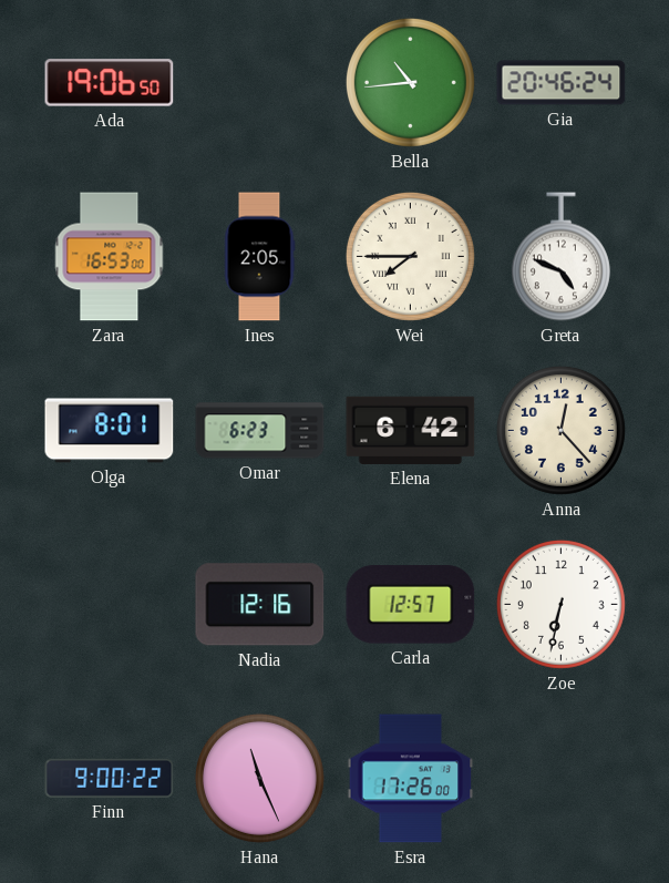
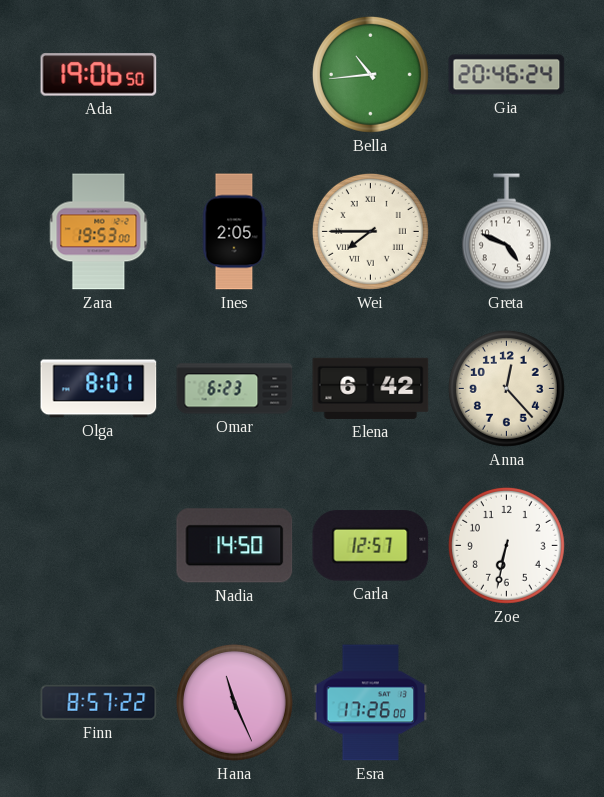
Zara: 16:53 -> 19:53
Nadia: 12:16 -> 14:50
Finn: 9:00 -> 8:57
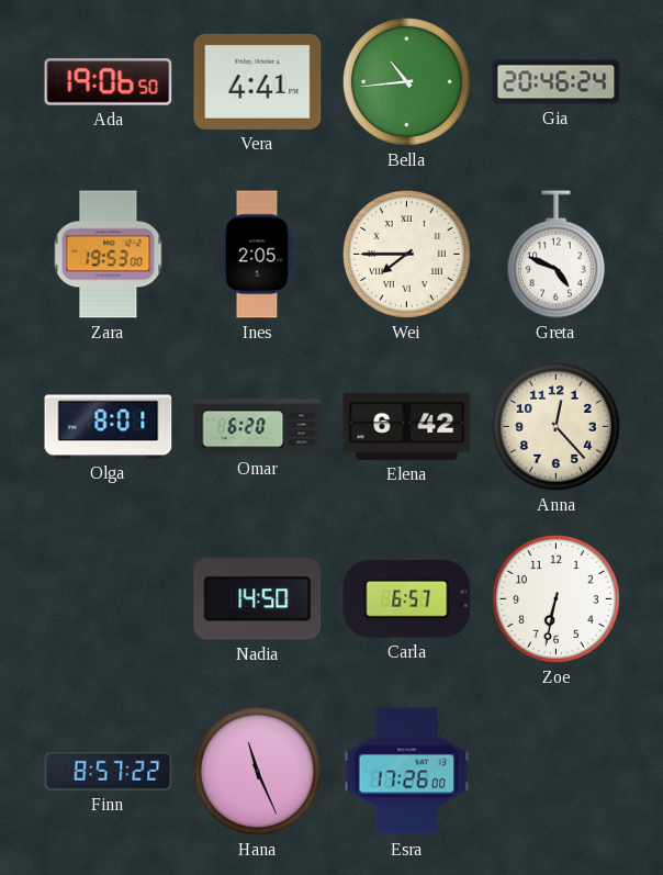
Vera: none -> 4:41
Omar: 6:23 -> 6:20
Carla: 12:57 -> 6:57
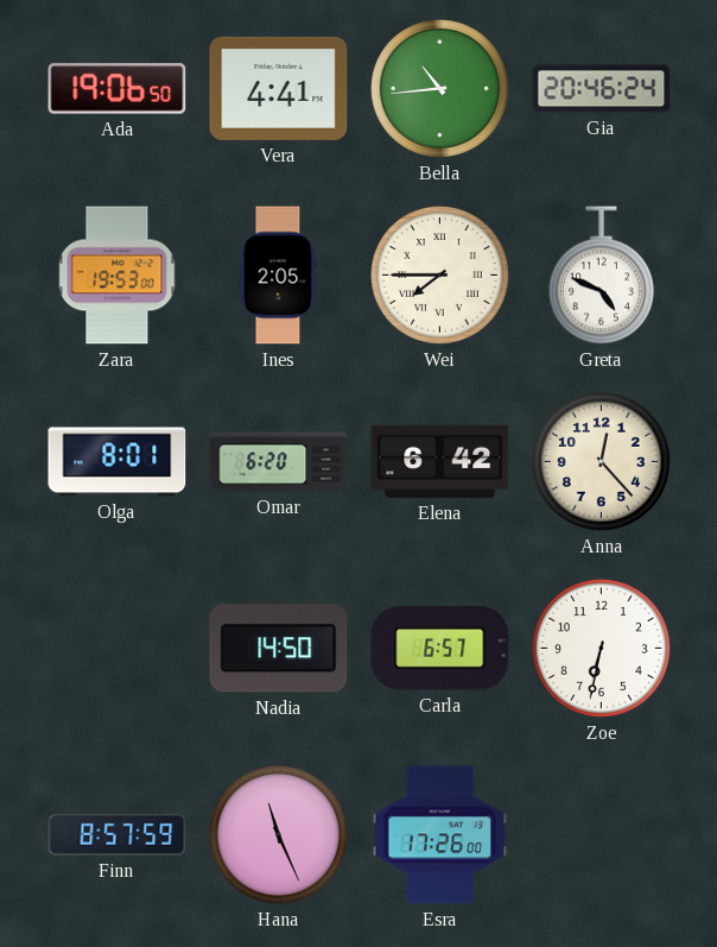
Finn: 8:57:22 -> 8:57:59
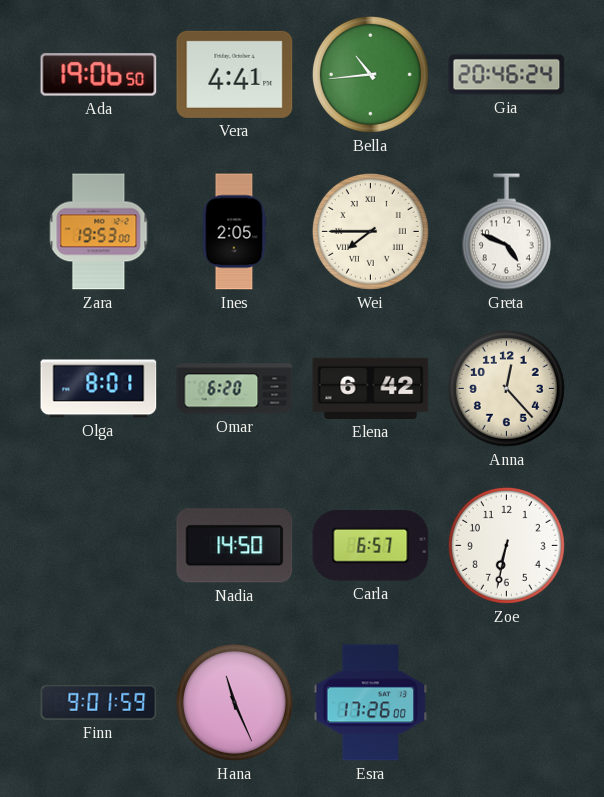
Finn: 8:57 -> 9:01
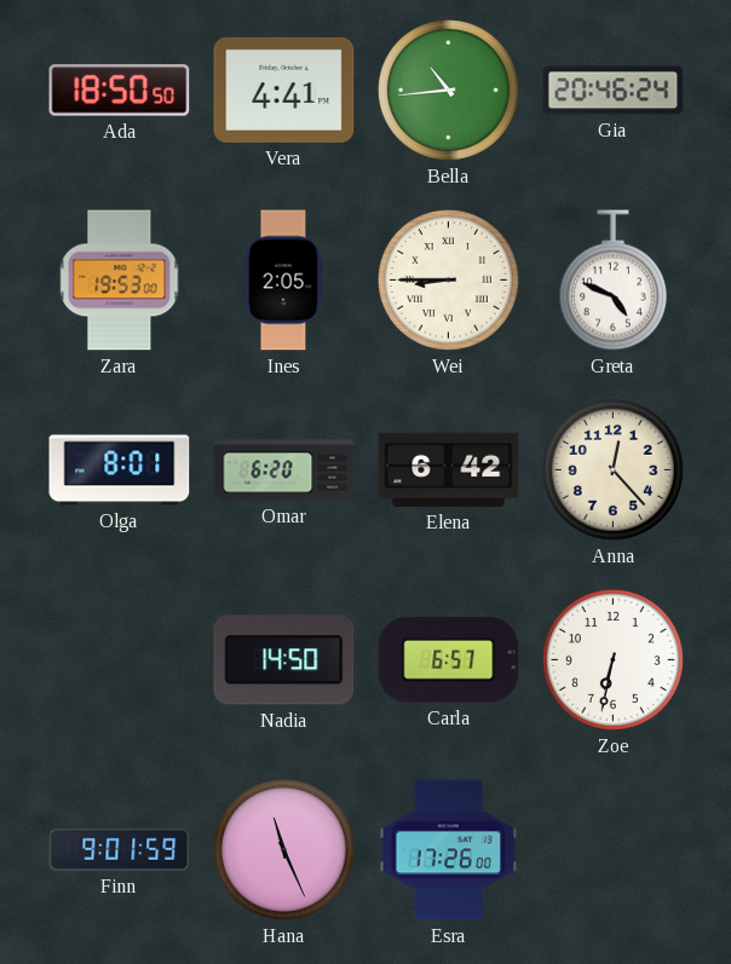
Ada: 19:06 -> 18:50
Wei: 7:45 -> 8:45
